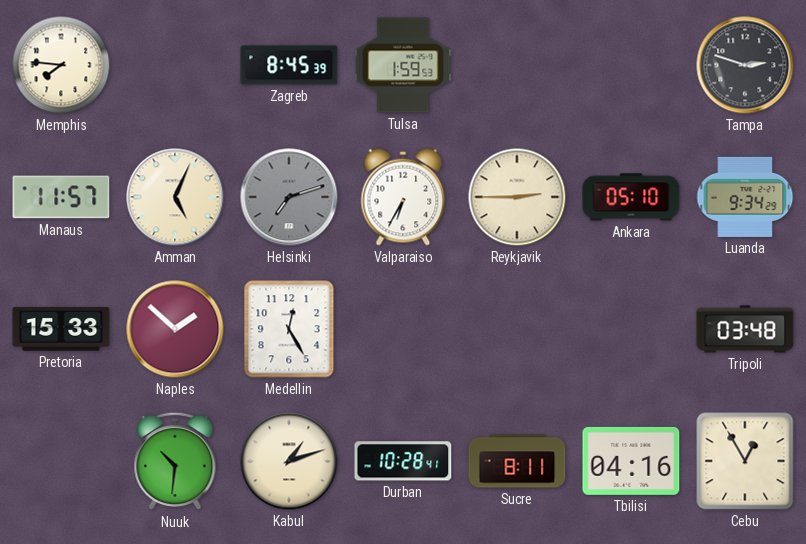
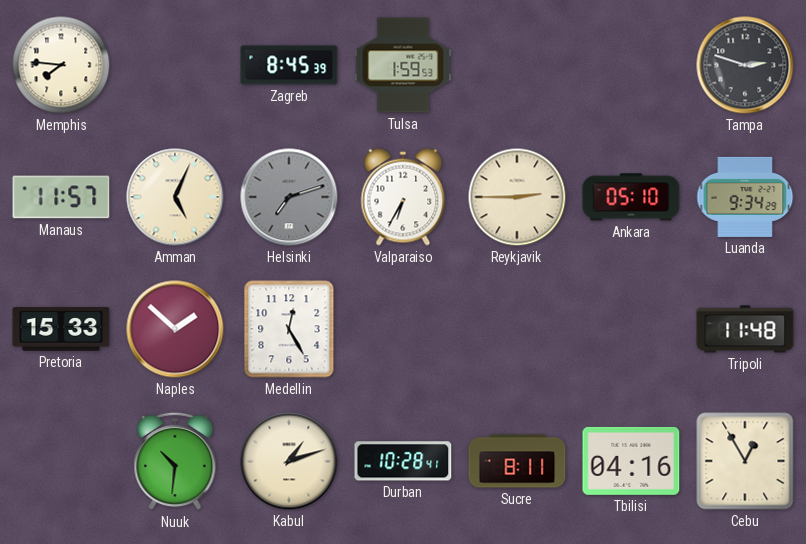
Tripoli: 03:48 -> 11:48
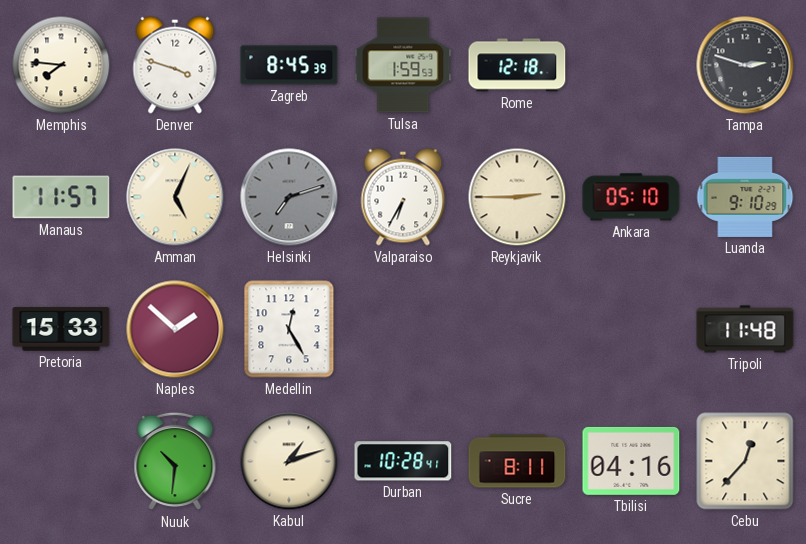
Denver: none -> 3:48
Rome: none -> 12:18
Luanda: 9:34 -> 9:10
Cebu: 12:55 -> 12:37
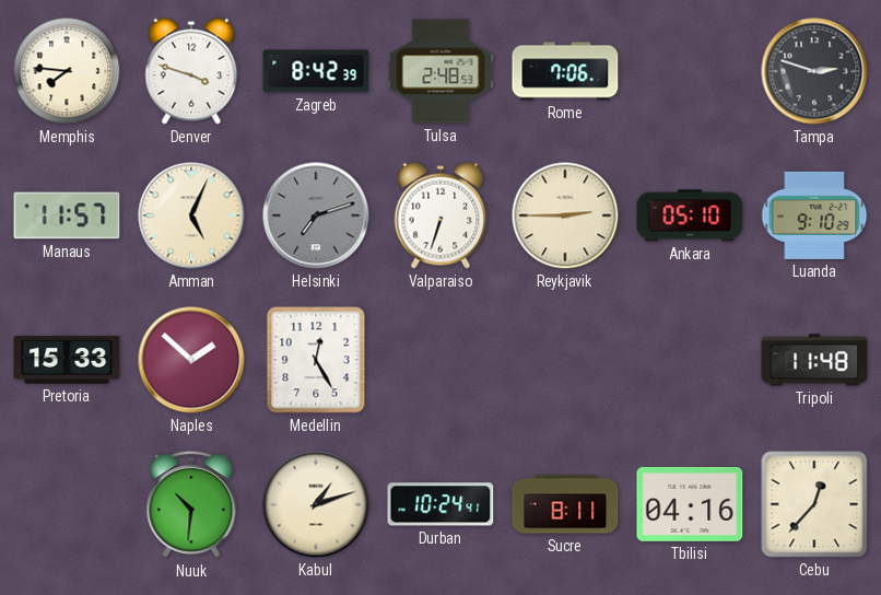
Zagreb: 8:45 -> 8:42
Tulsa: 1:59 -> 2:48
Rome: 12:18 -> 7:06
Valparaiso: 6:35 -> 6:33
Durban: 10:28 -> 10:24
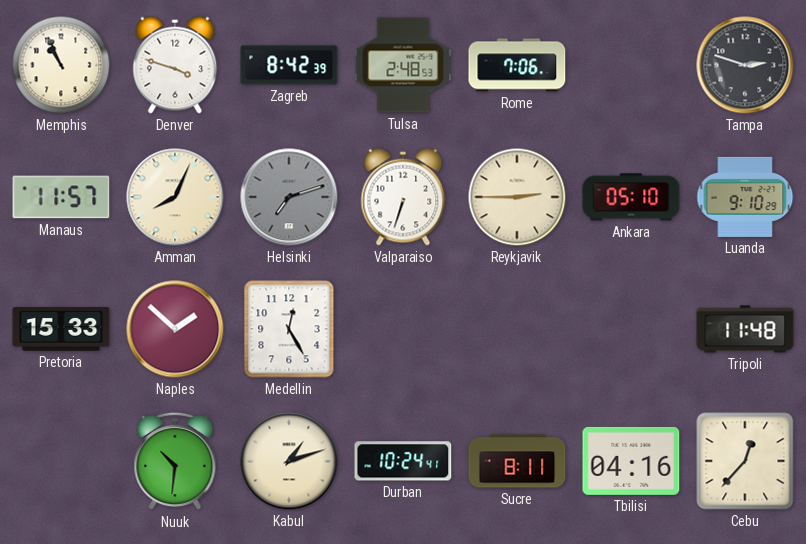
Memphis: 7:46 -> 10:56
Amman: 5:04 -> 8:04
